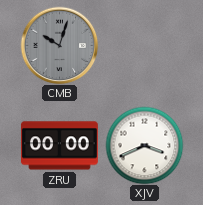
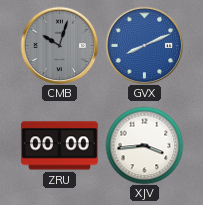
GVX: none -> 8:11
XJV: 3:41 -> 3:44
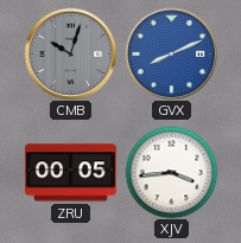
ZRU: 00:00 -> 00:05
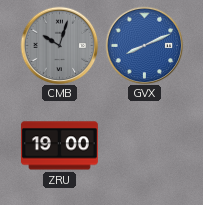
ZRU: 00:05 -> 19:00
XJV: 3:44 -> none
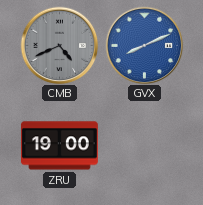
CMB: 10:03 -> 4:41
